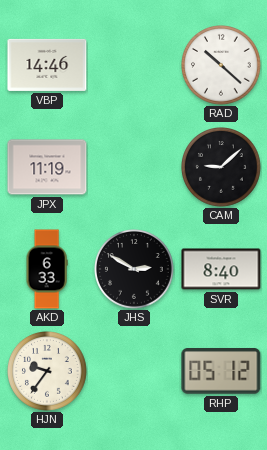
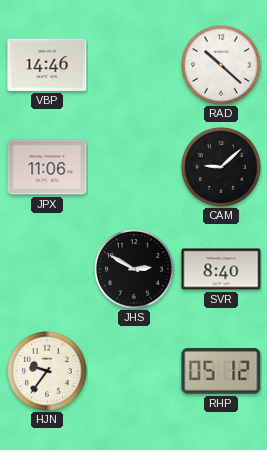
JPX: 11:19 -> 11:06
AKD: 6:33 -> none
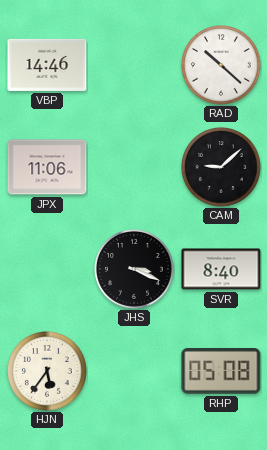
JHS: 2:50 -> 3:19
HJN: 9:36 -> 5:36
RHP: 05:12 -> 05:08
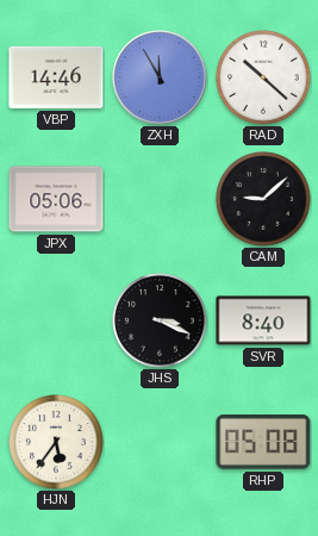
ZXH: none -> 11:55
JPX: 11:06 -> 05:06
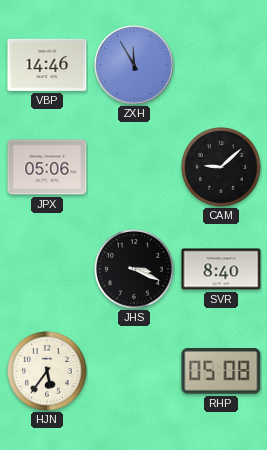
RAD: 10:22 -> none
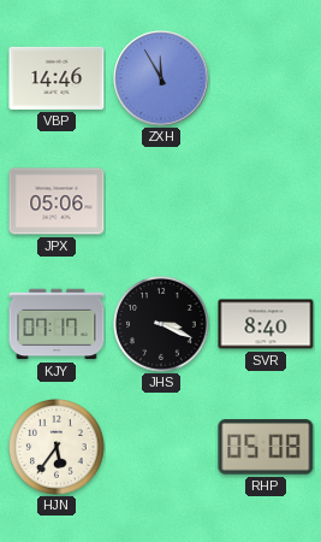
CAM: 9:08 -> none
KJY: none -> 07:17
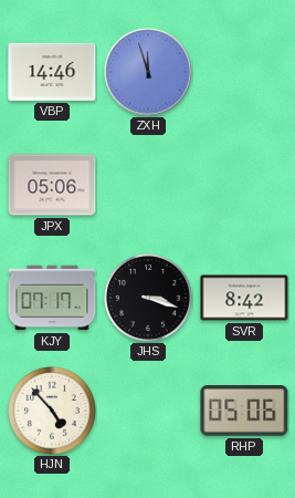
ZXH: 11:55 -> 11:57
JHS: 3:19 -> 3:18
SVR: 8:40 -> 8:42
HJN: 5:36 -> 4:53
RHP: 05:08 -> 05:06
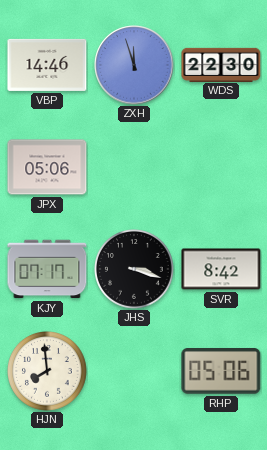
WDS: none -> 22:30
HJN: 4:53 -> 7:59
